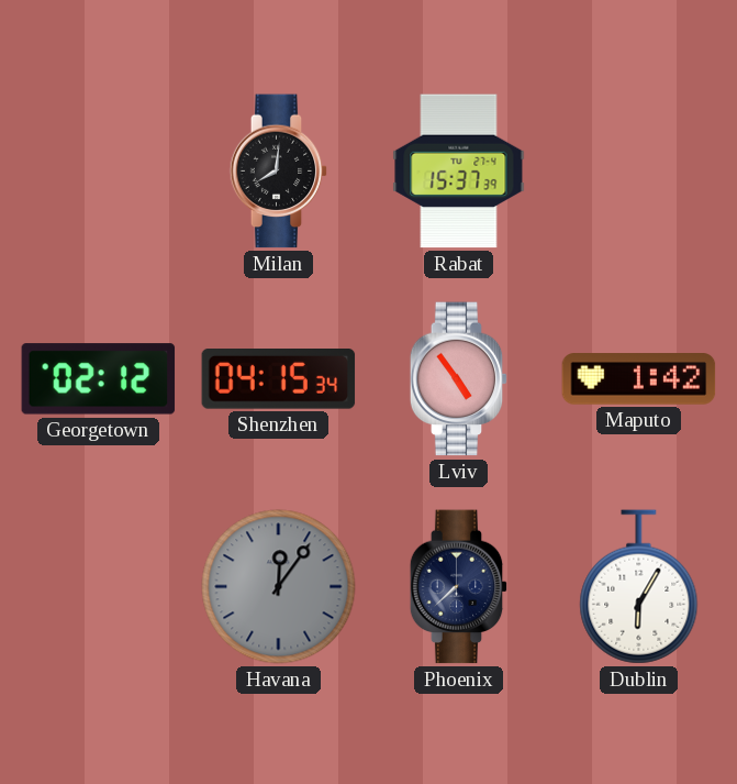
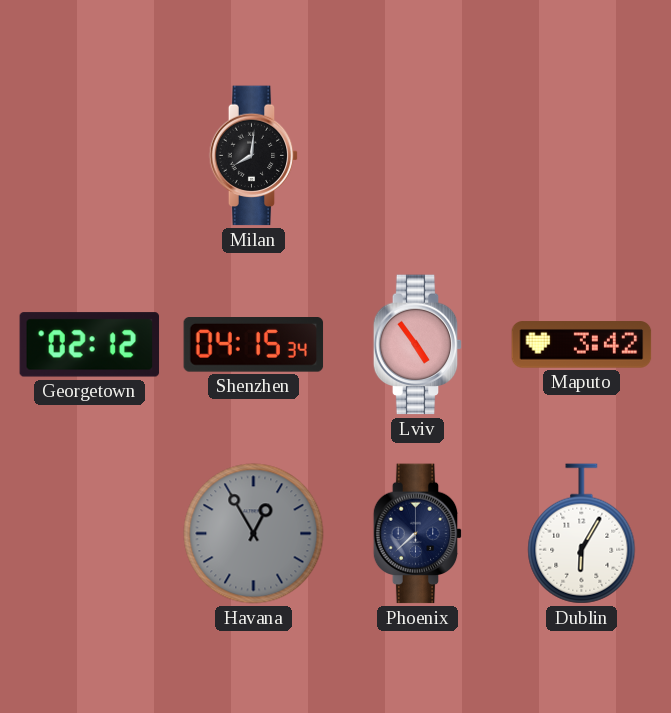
Rabat: 15:37 -> none
Maputo: 1:42 -> 3:42
Havana: 12:06 -> 12:55
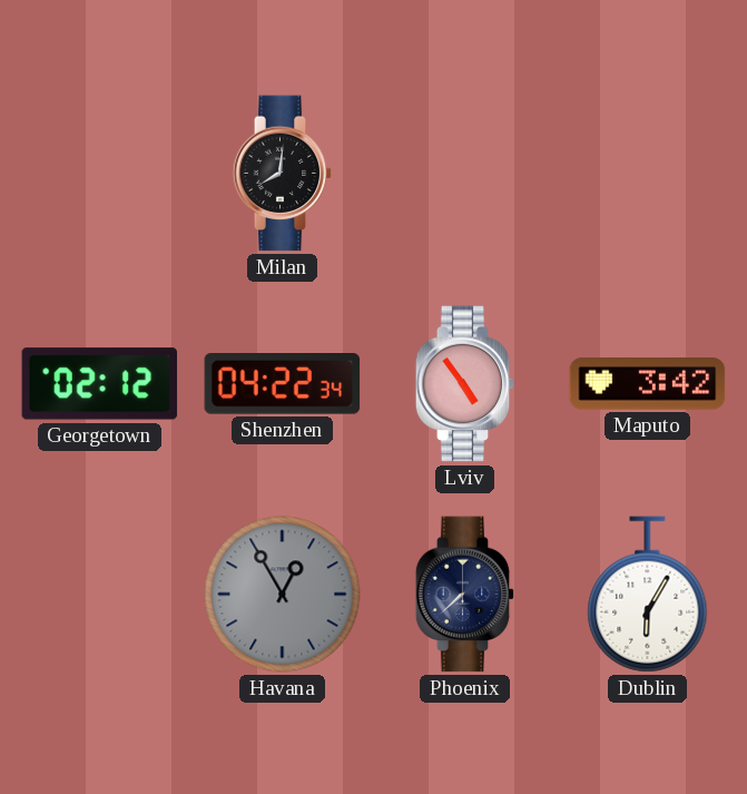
Shenzhen: 04:15 -> 04:22
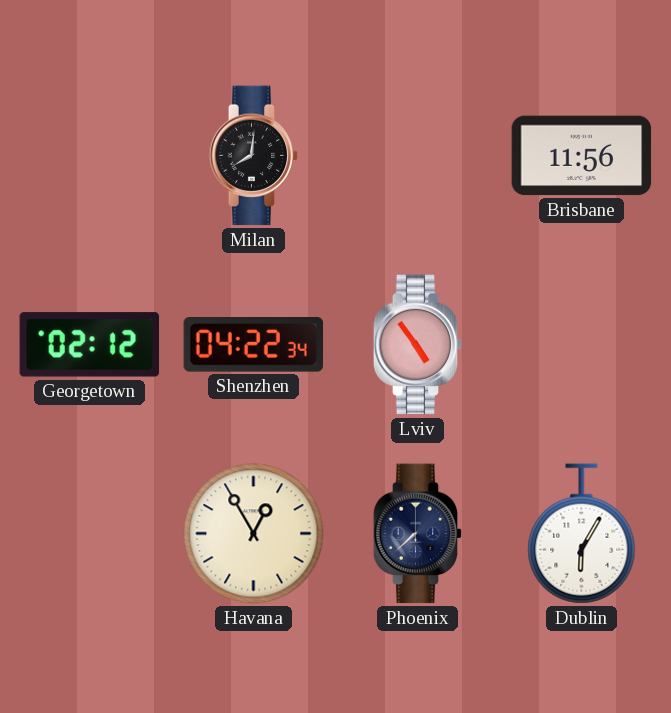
Brisbane: none -> 11:56
Maputo: 3:42 -> none
Havana dial: grey -> cream
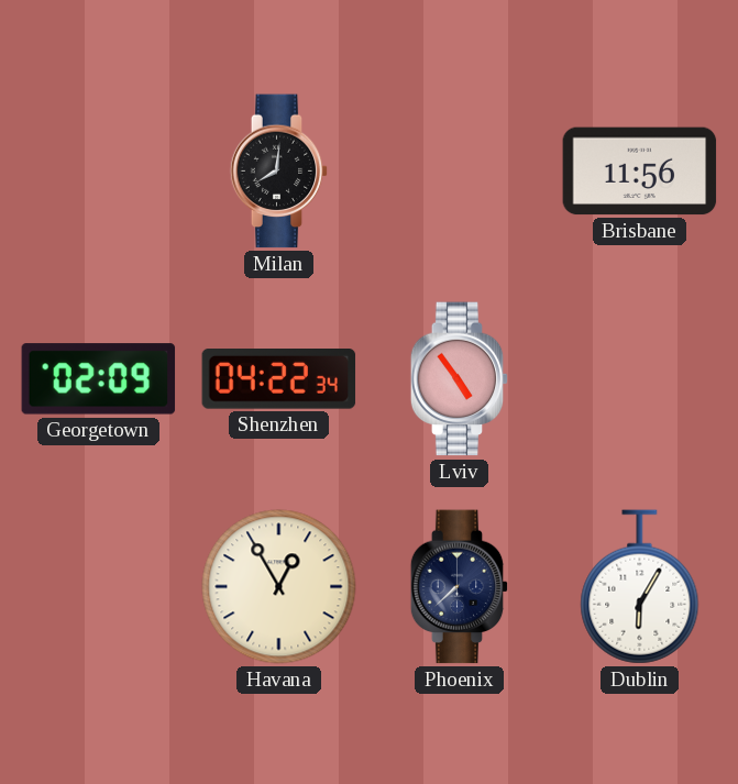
Georgetown: 02:12 -> 02:09
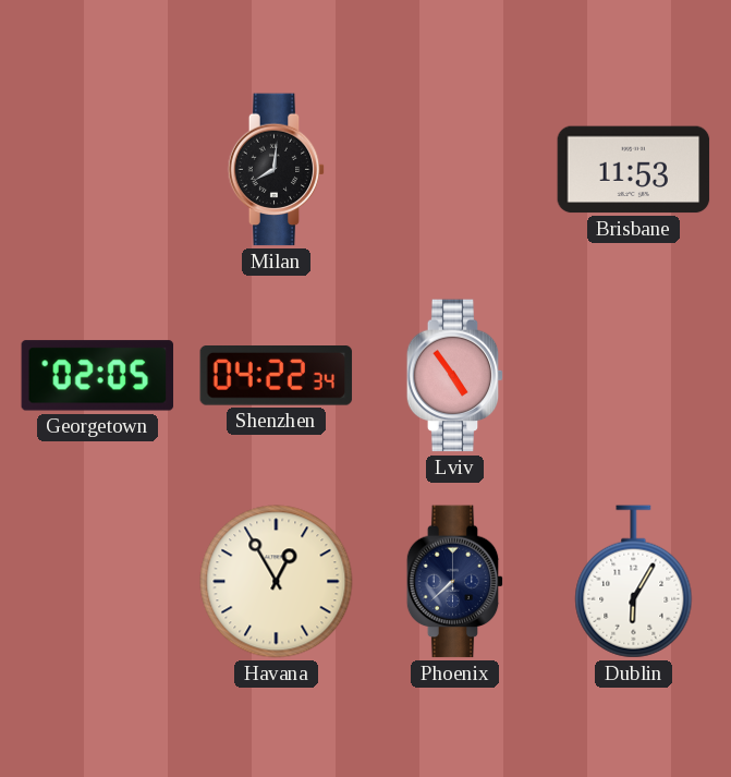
Brisbane: 11:56 -> 11:53
Georgetown: 02:09 -> 02:05
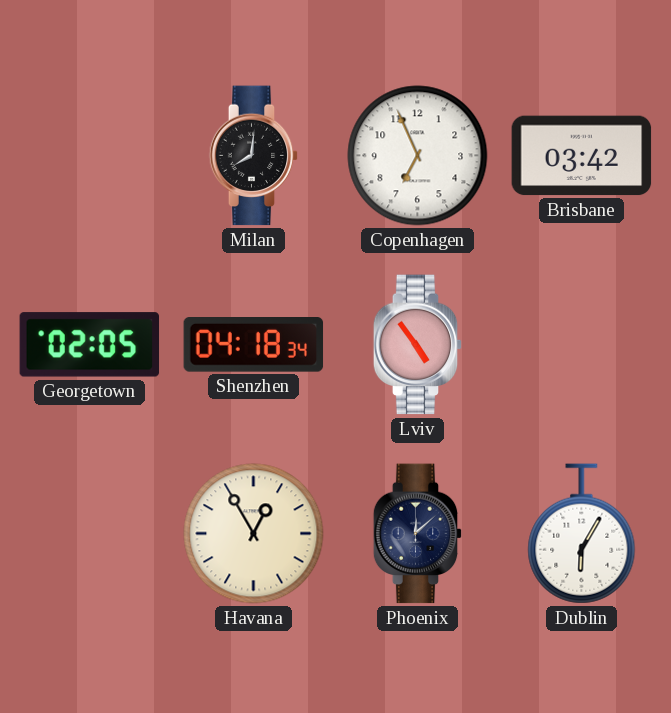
Copenhagen: none -> 6:56
Brisbane: 11:53 -> 03:42
Shenzhen: 04:22 -> 04:18
Phoenix: 7:38 -> 12:08
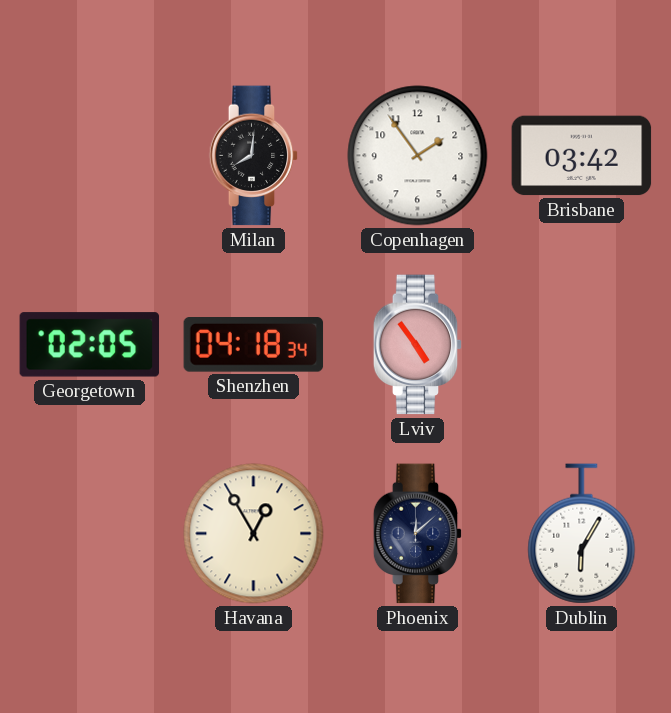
Copenhagen: 6:56 -> 1:54
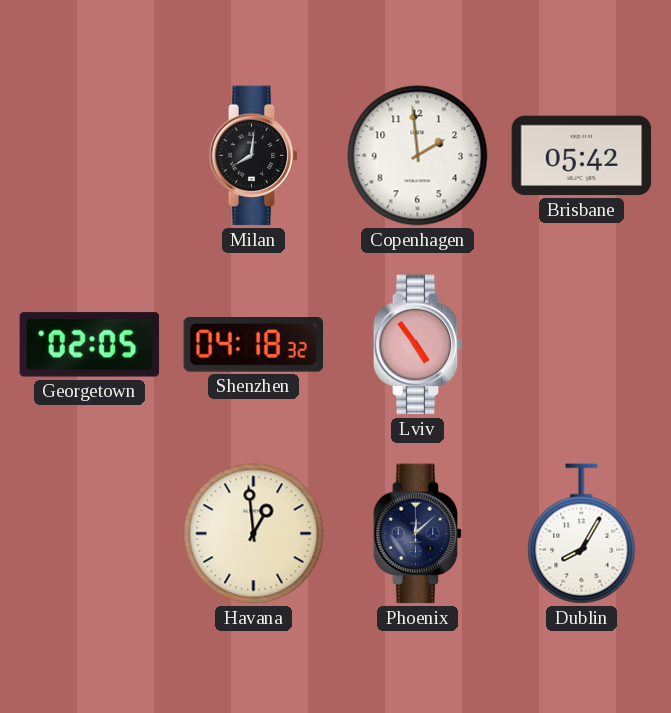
Copenhagen: 1:54 -> 1:59
Brisbane: 03:42 -> 05:42
Shenzhen: 04:18:34 -> 04:18:32
Havana: 12:55 -> 12:59
Dublin: 6:05 -> 8:05
